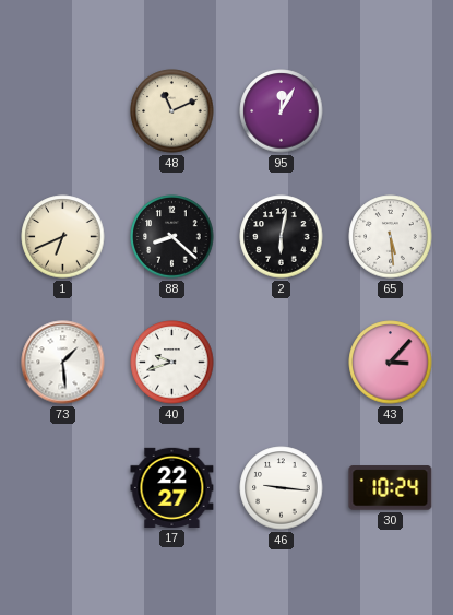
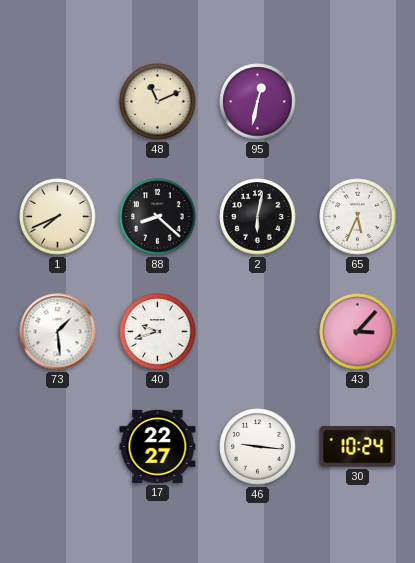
95: 12:05 -> 12:32
1: 6:41 -> 7:41
65: 5:29 -> 5:34
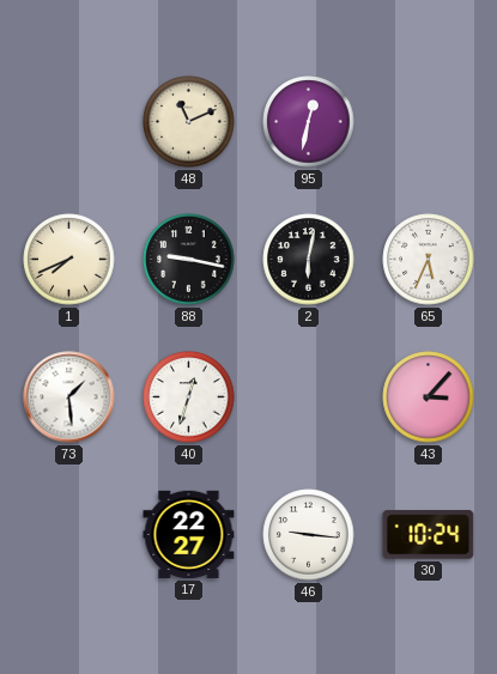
88: 8:22 -> 9:17
40: 9:42 -> 12:33
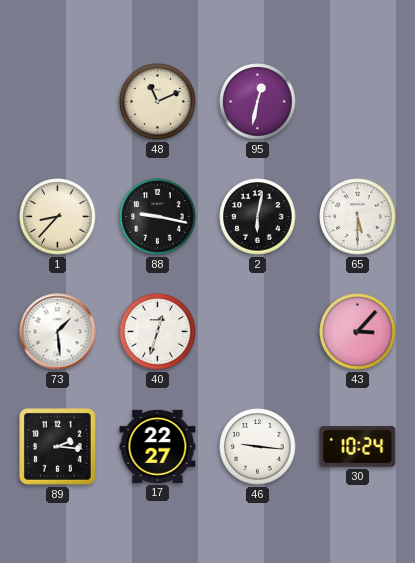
1: 7:41 -> 8:37
65: 5:34 -> 5:30
89: none -> 2:16
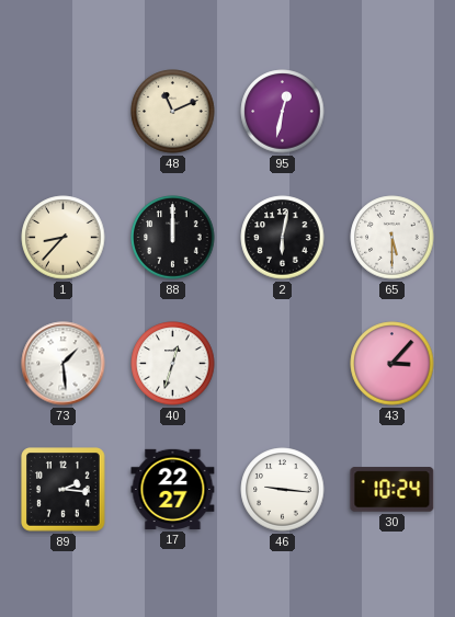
88: 9:17 -> 12:00
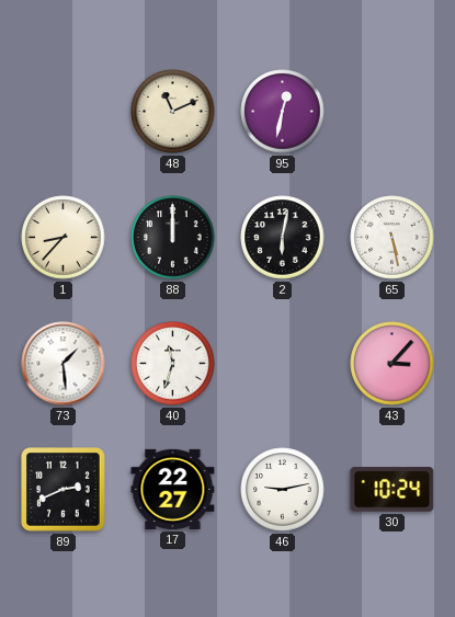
65: 5:30 -> 5:28
40: 12:33 -> 11:33
89: 2:16 -> 2:41
46: 9:16 -> 9:13
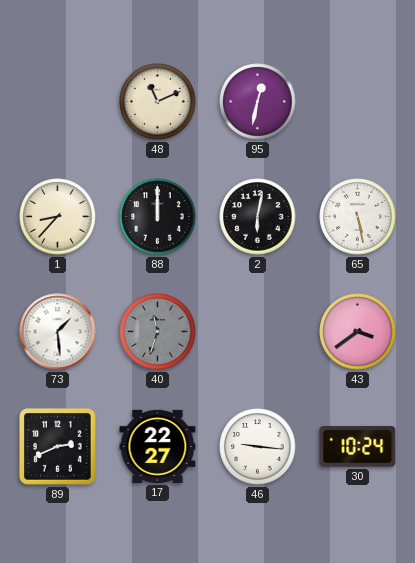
40 dial: white -> grey
43: 3:07 -> 3:39
46: 9:13 -> 9:16
